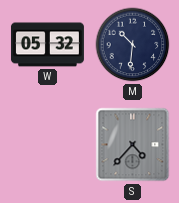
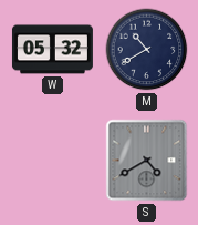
M: 10:31 -> 10:40
S: 4:37 -> 4:40
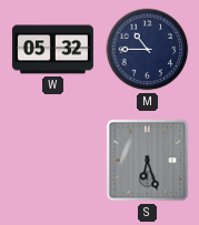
M: 10:40 -> 10:45
S: 4:40 -> 6:27
